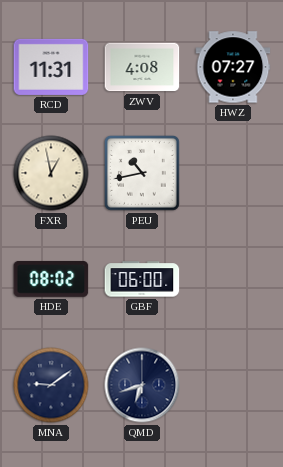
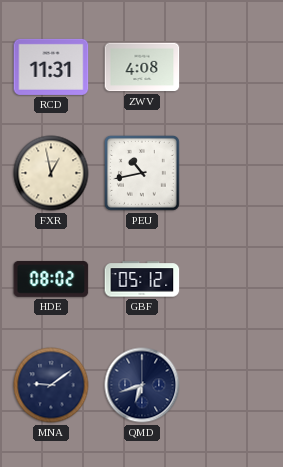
HWZ: 07:27 -> none
GBF: 06:00 -> 05:12
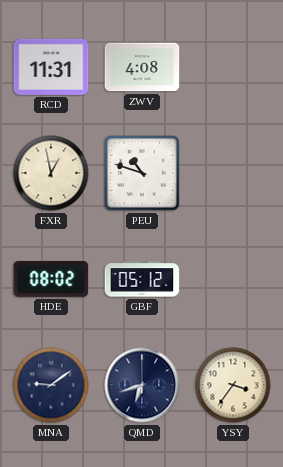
PEU: 10:43 -> 10:48
YSY: none -> 3:36
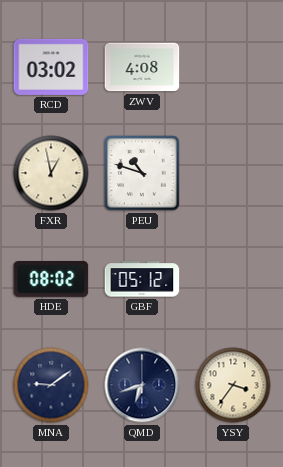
RCD: 11:31 -> 03:02
